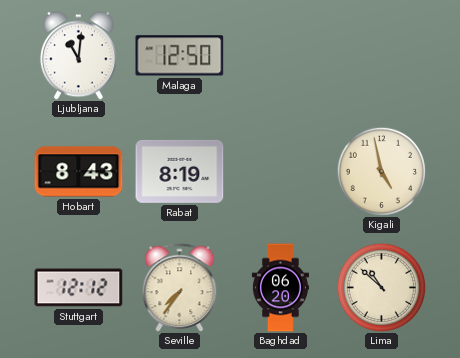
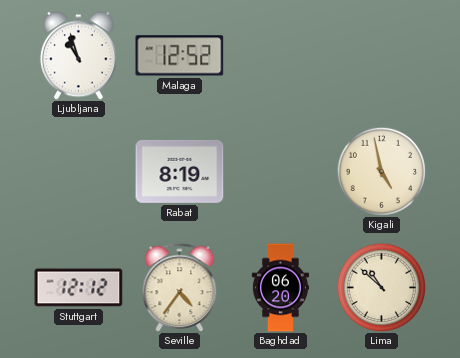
Ljubljana: 11:01 -> 10:57
Malaga: 12:50 -> 12:52
Hobart: 8:43 -> none
Seville: 7:36 -> 4:36
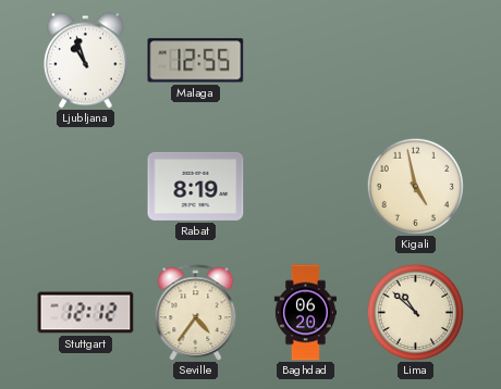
Malaga: 12:52 -> 12:55
